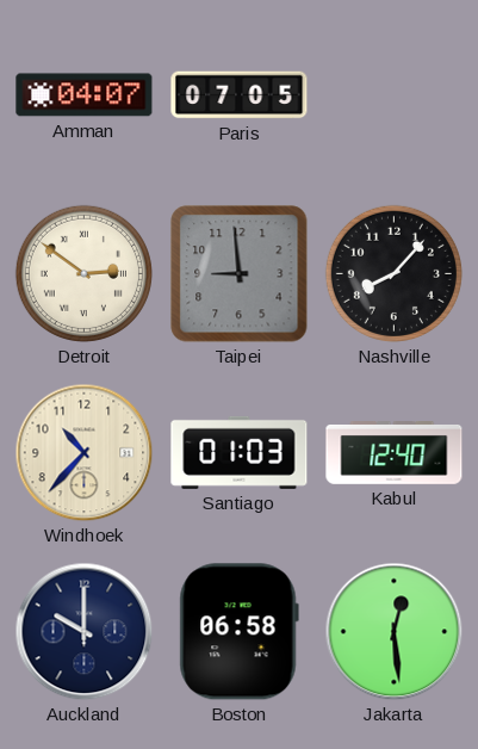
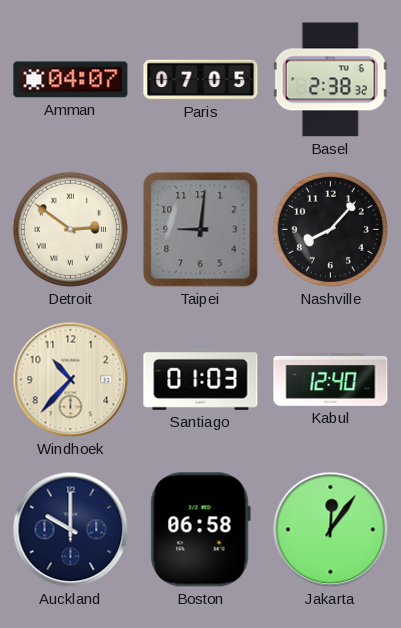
Basel: none -> 2:38
Taipei: 8:59 -> 9:01
Jakarta: 12:29 -> 12:06
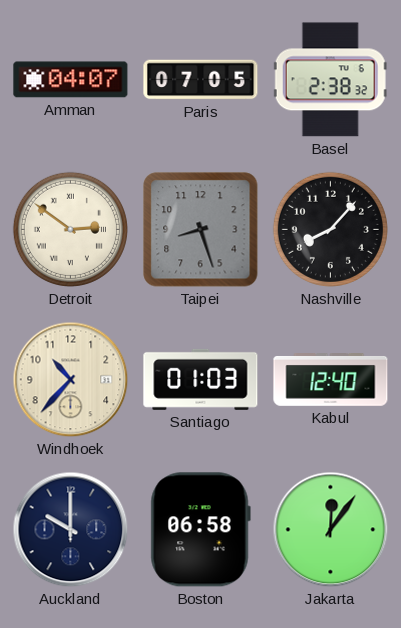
Taipei: 9:01 -> 8:27
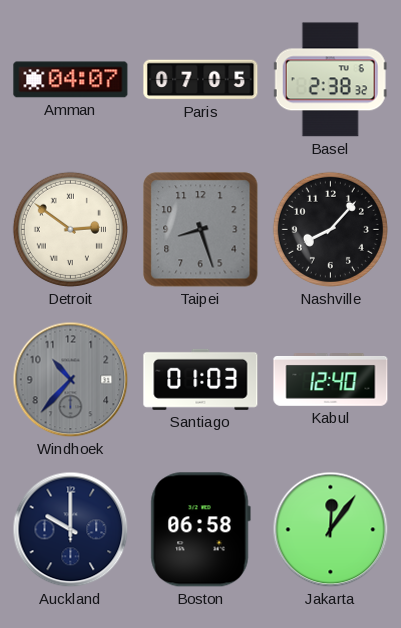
Windhoek dial: cream -> grey
